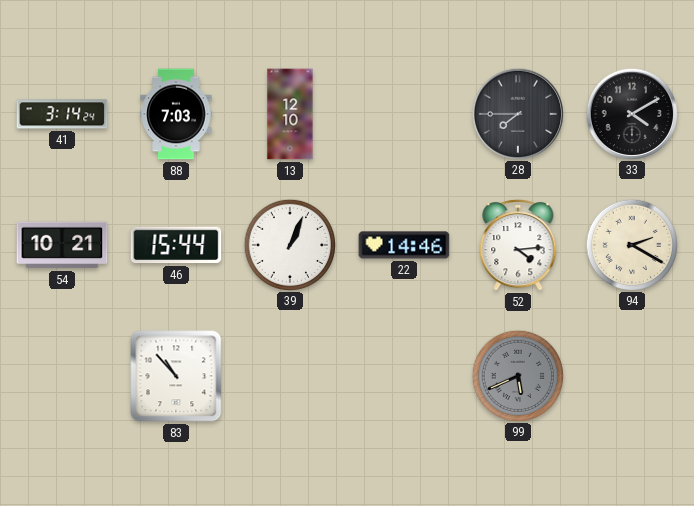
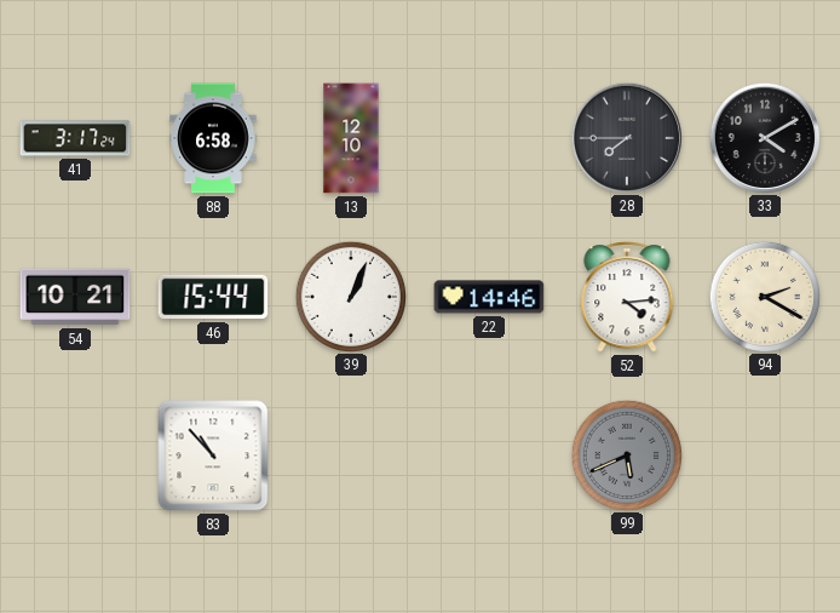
41: 3:14 -> 3:17
88: 7:03 -> 6:58
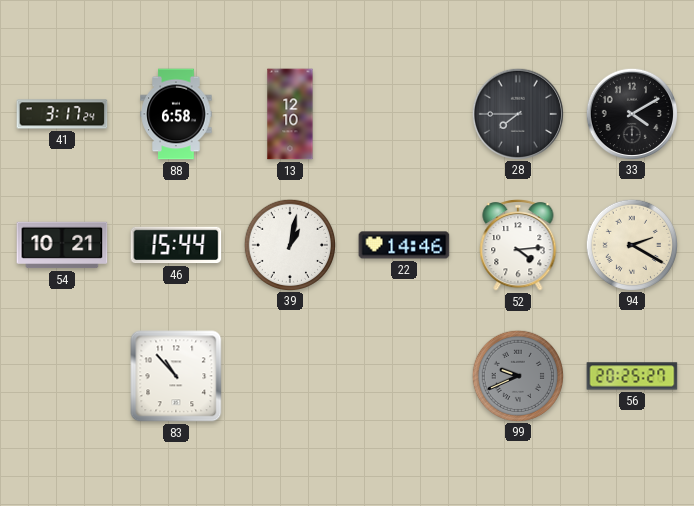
39: 1:04 -> 1:02
99: 5:41 -> 9:41
56: none -> 20:25
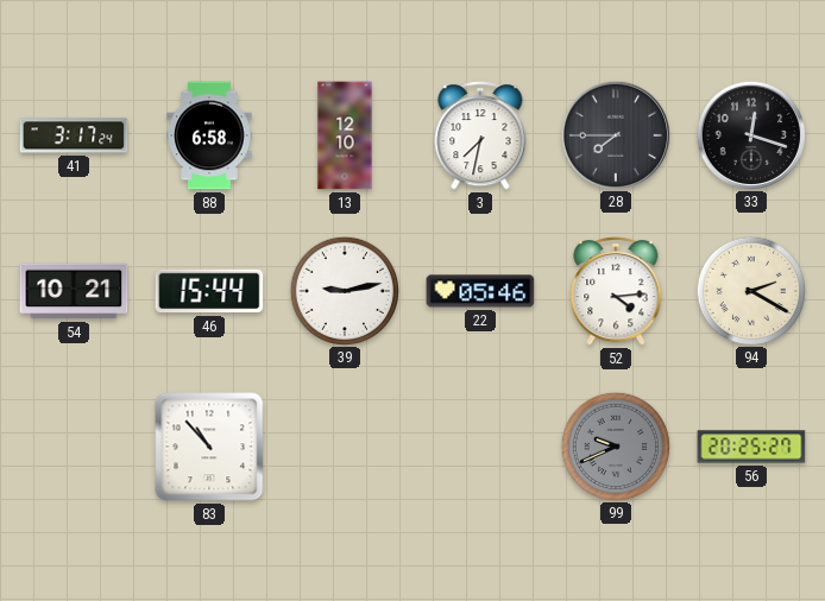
3: none -> 7:32
33: 4:10 -> 12:18
39: 1:02 -> 9:13
22: 14:46 -> 05:46
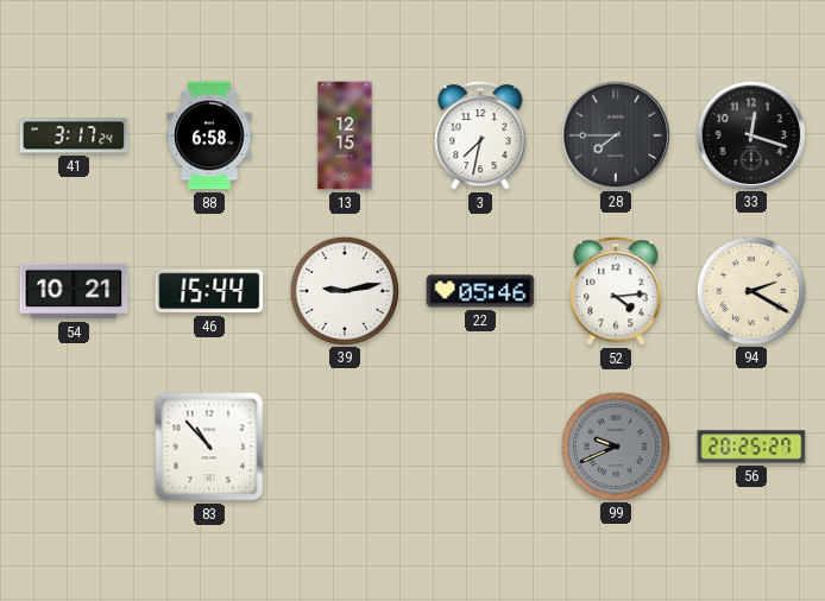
13: 12:10 -> 12:15
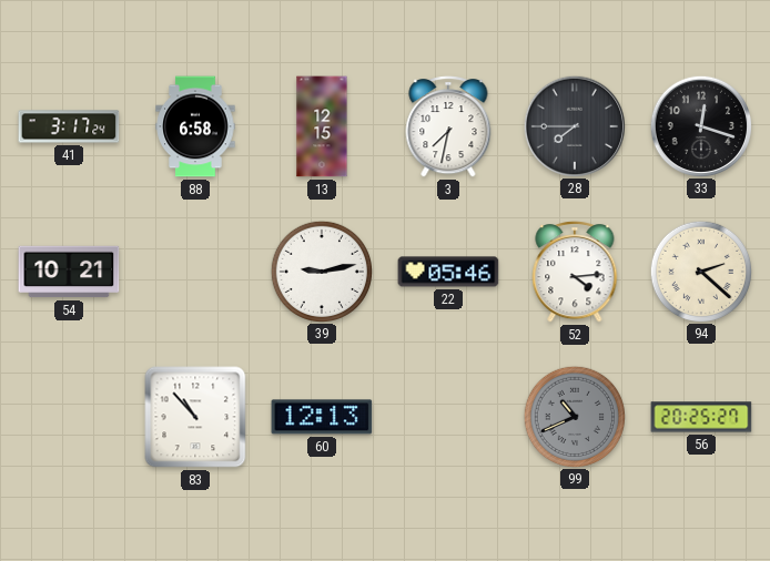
46: 15:44 -> none
94: 2:20 -> 2:22
60: none -> 12:13
99: 9:41 -> 10:41
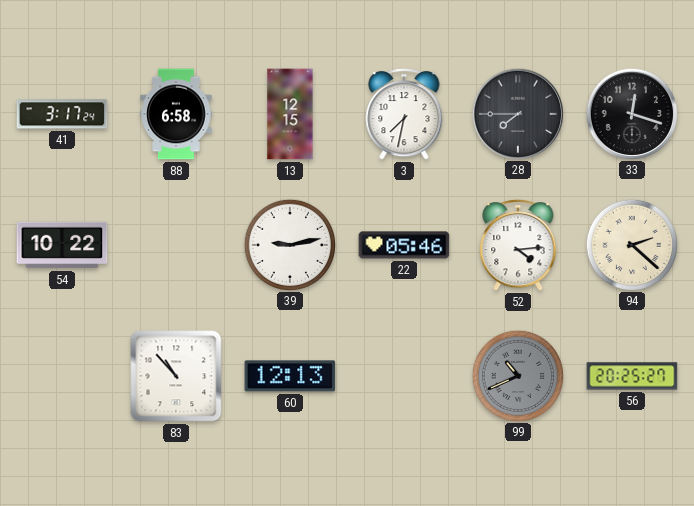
54: 10:21 -> 10:22
